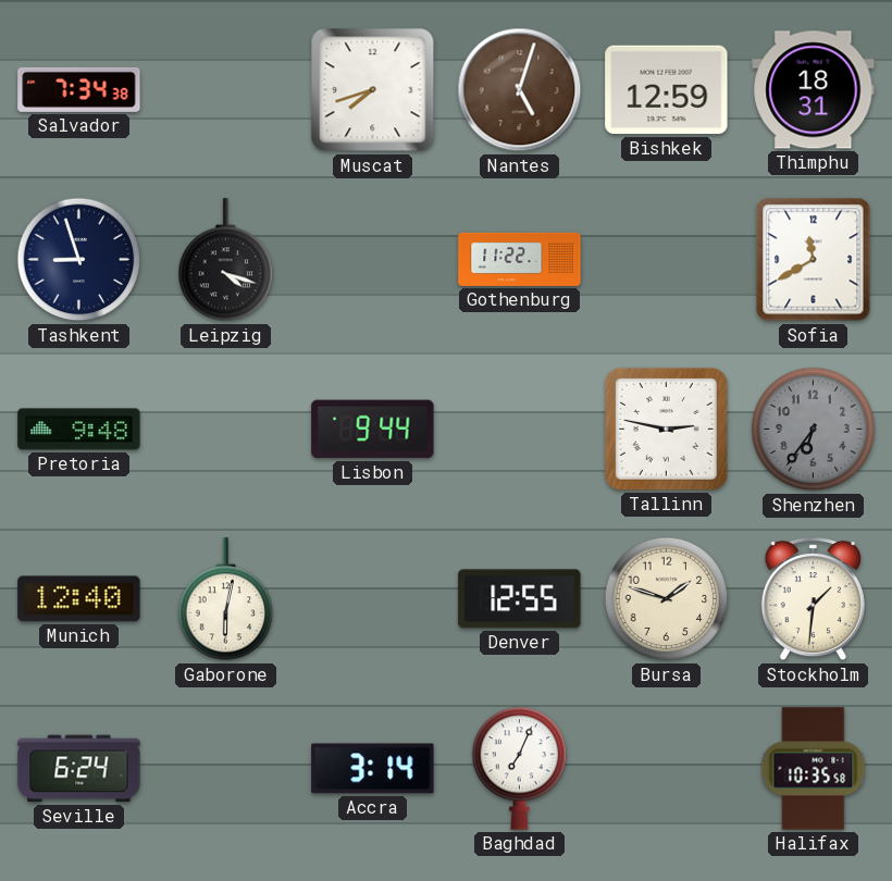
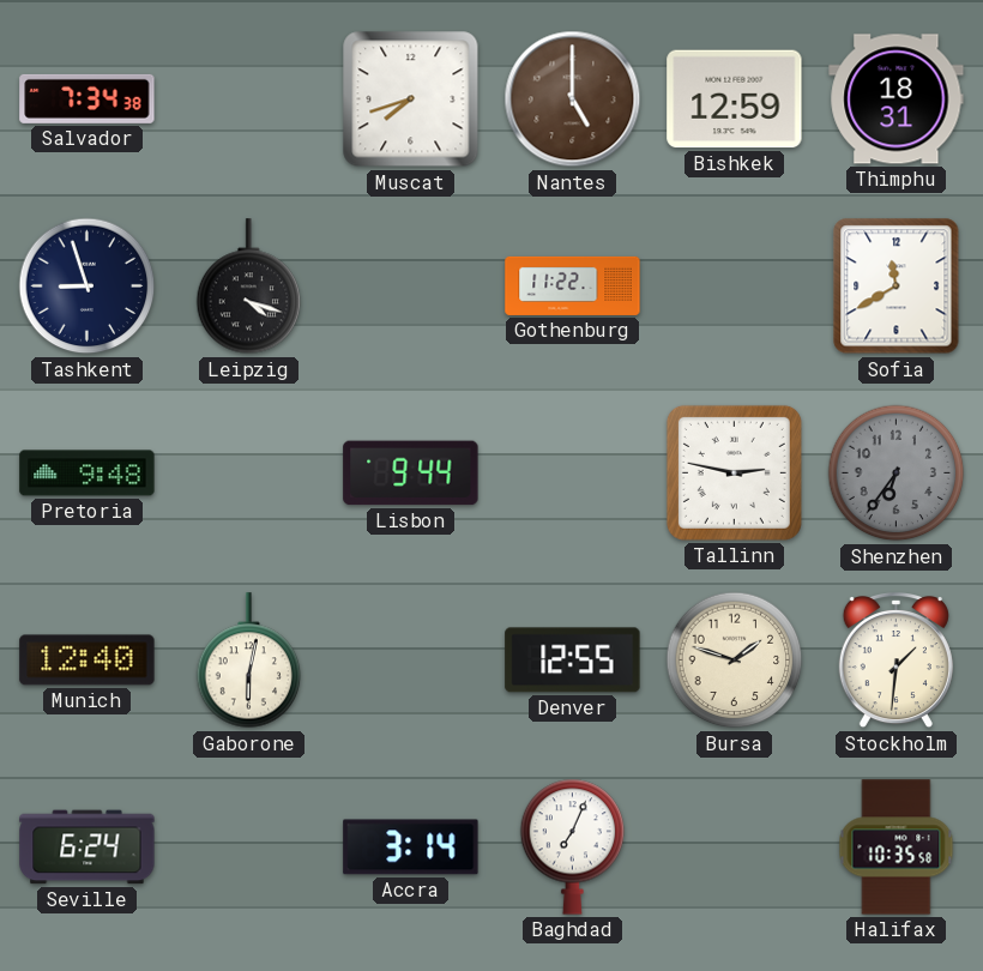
Nantes: 5:03 -> 5:00
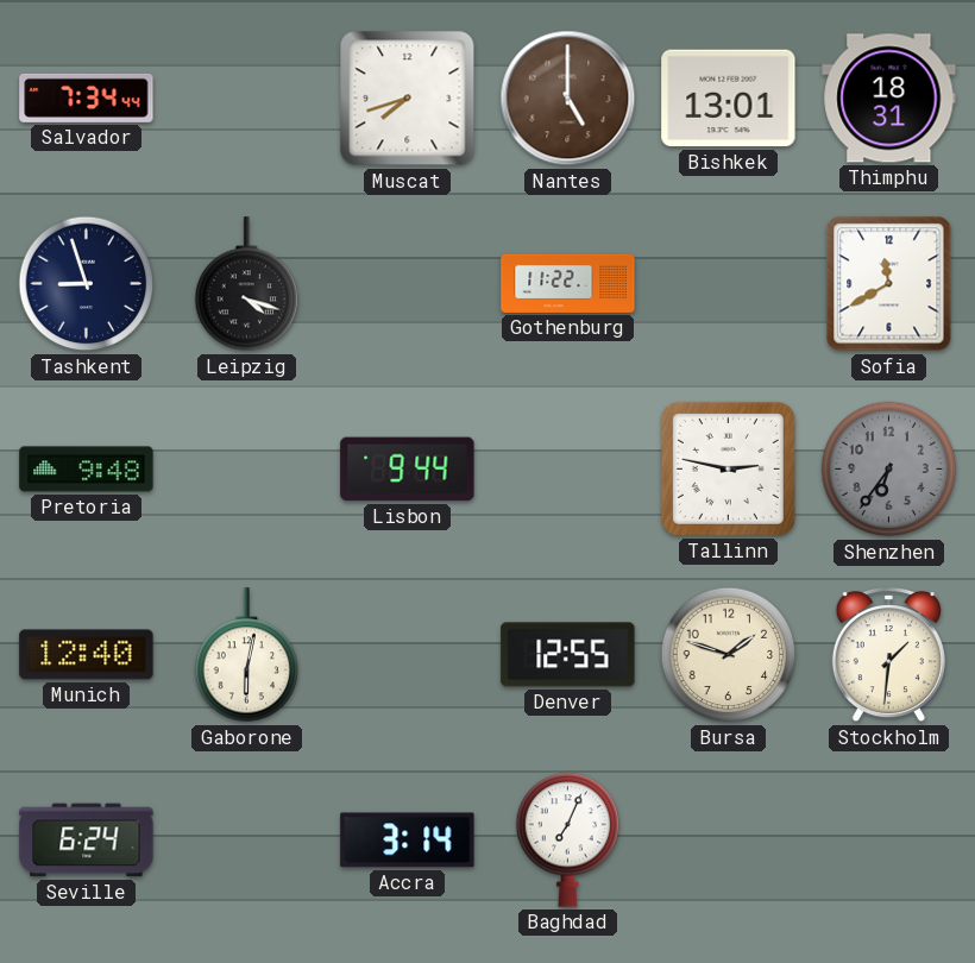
Salvador: 7:34:38 -> 7:34:44
Bishkek: 12:59 -> 13:01
Halifax: 10:35 -> none
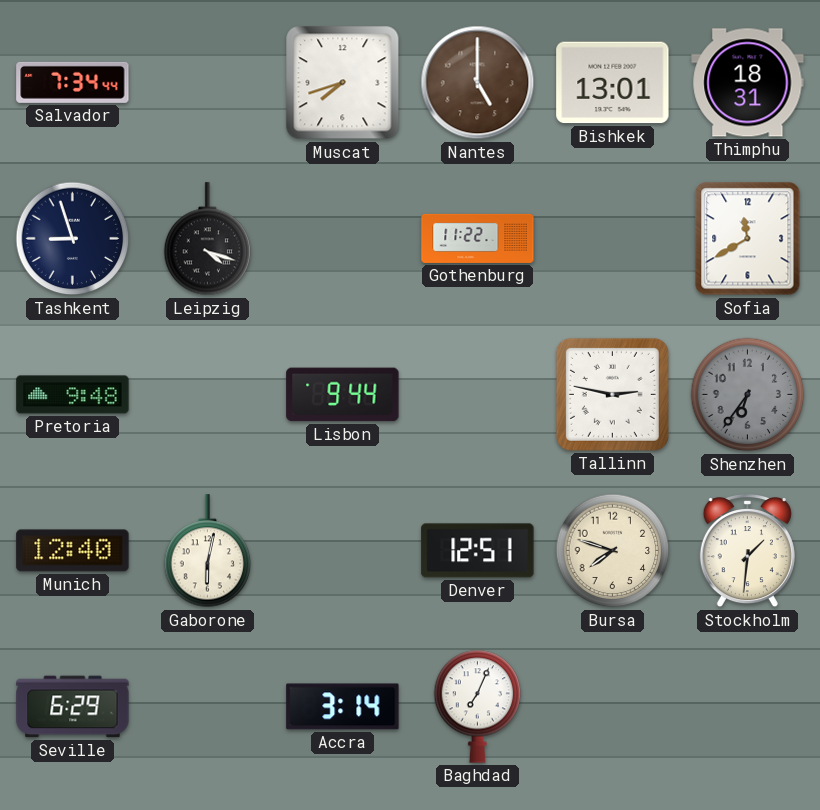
Denver: 12:55 -> 12:51
Bursa: 1:48 -> 7:48
Seville: 6:24 -> 6:29
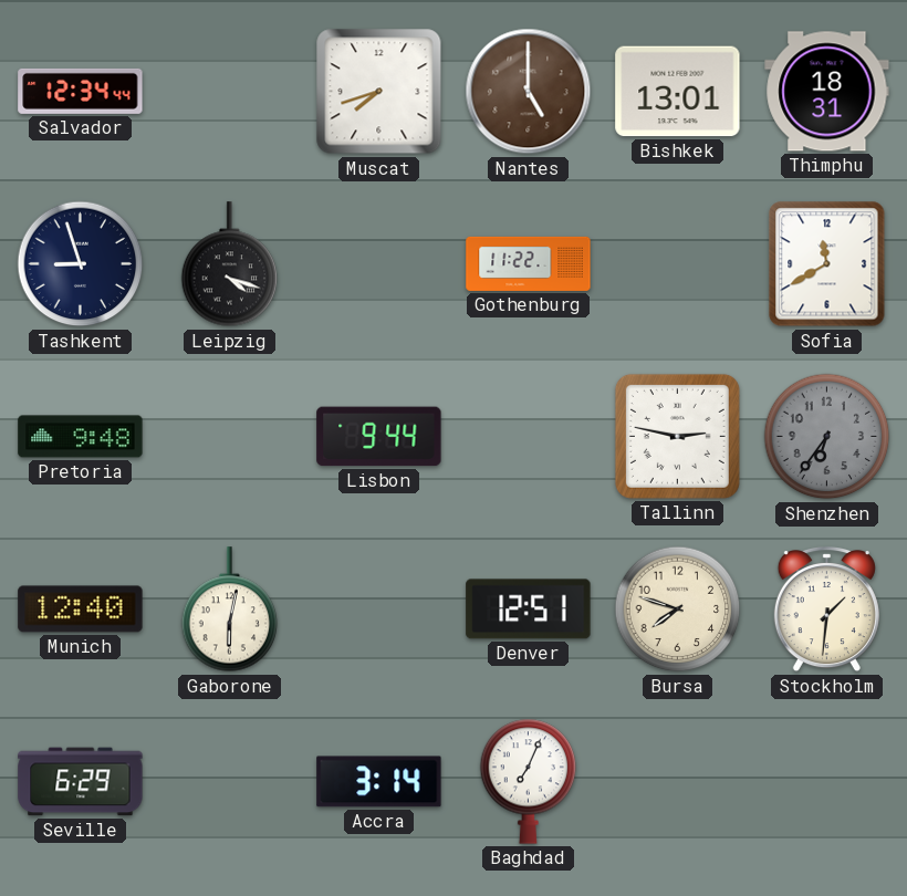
Salvador: 7:34 -> 12:34
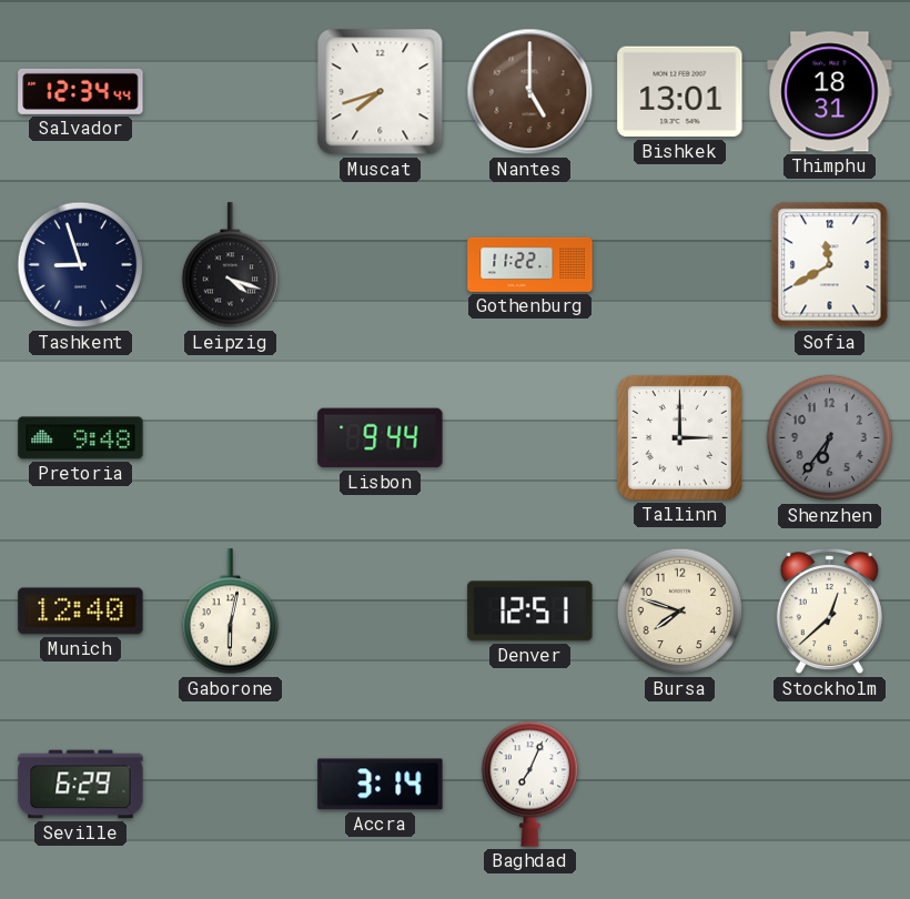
Tallinn: 2:47 -> 3:00
Stockholm: 1:31 -> 12:38
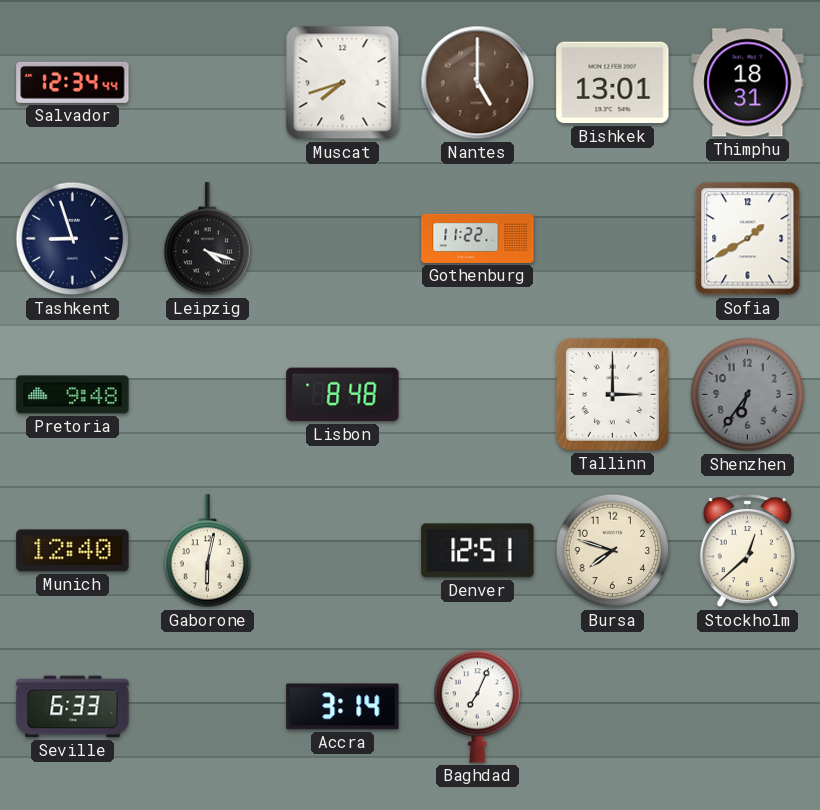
Sofia: 11:40 -> 1:40
Lisbon: 9:44 -> 8:48
Seville: 6:29 -> 6:33
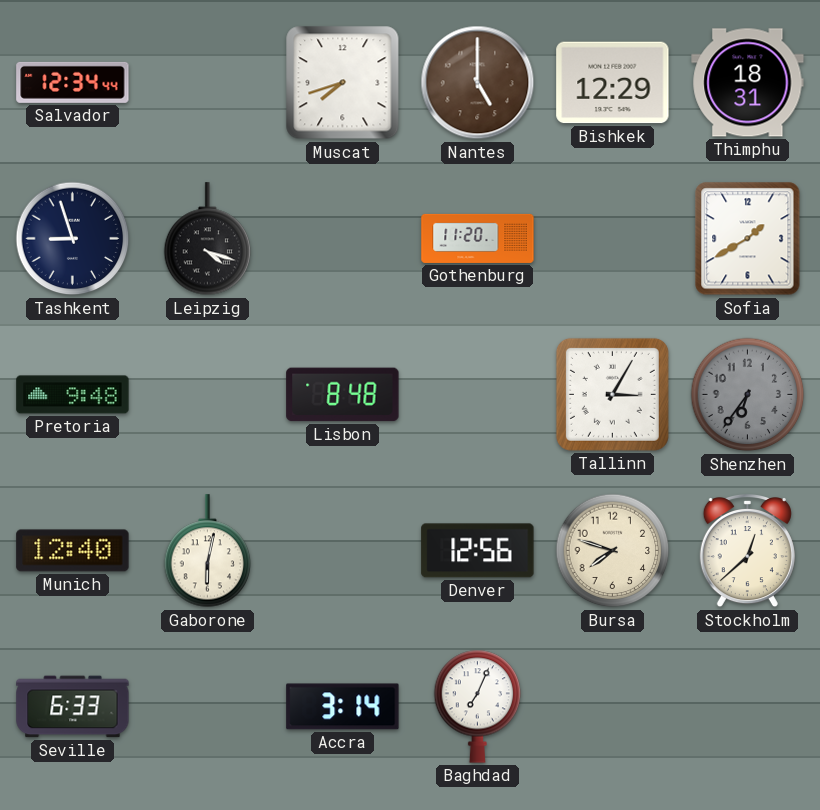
Bishkek: 13:01 -> 12:29
Gothenburg: 11:22 -> 11:20
Tallinn: 3:00 -> 3:05
Denver: 12:51 -> 12:56
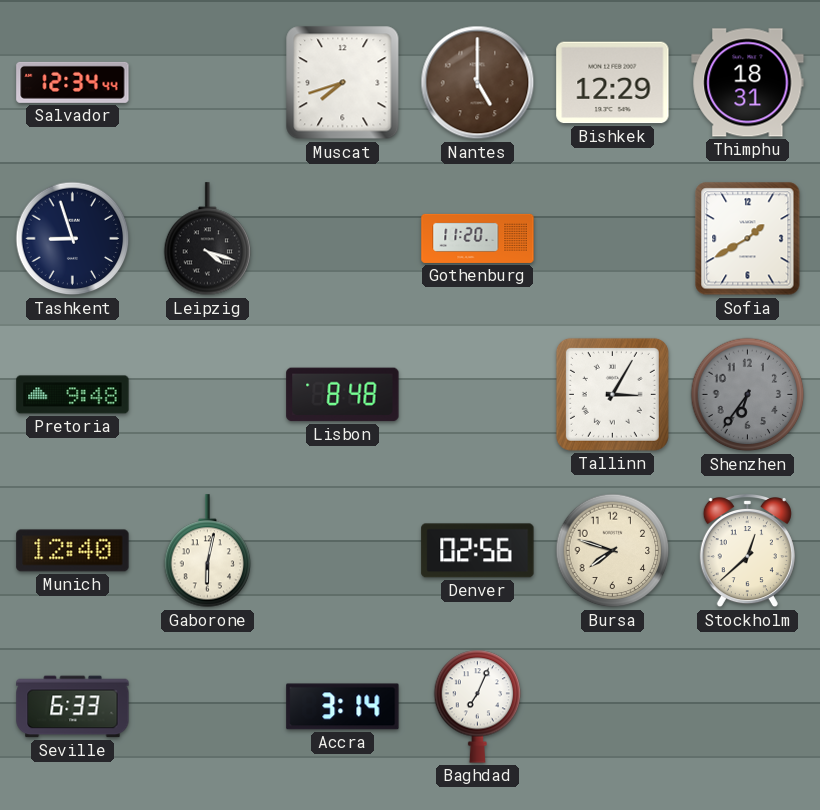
Denver: 12:56 -> 02:56
